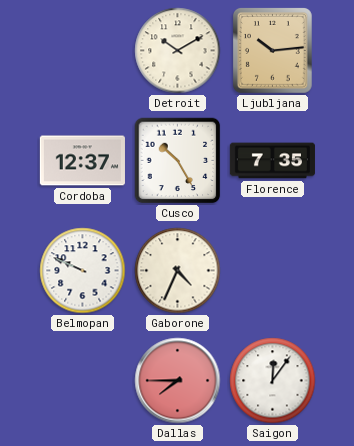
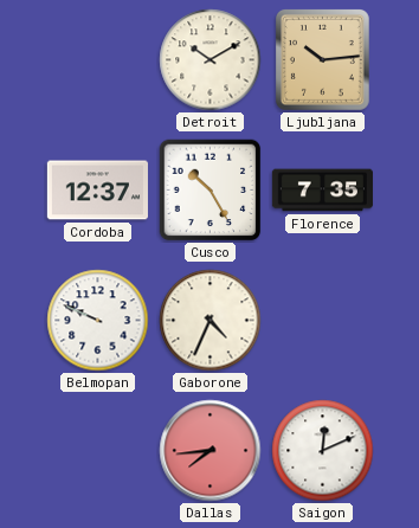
Dallas: 7:45 -> 7:44
Saigon: 12:06 -> 12:11
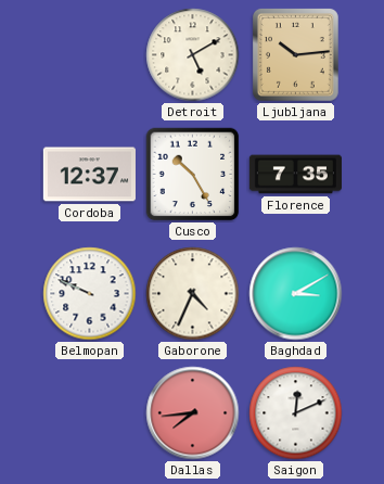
Detroit: 10:10 -> 5:10
Baghdad: none -> 3:10
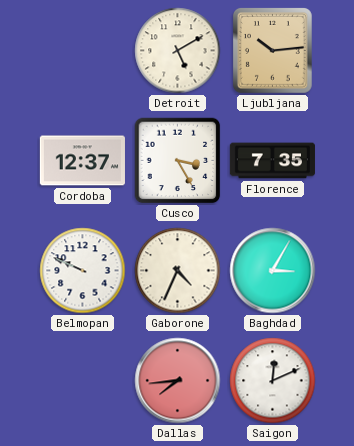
Cusco: 10:25 -> 3:25
Baghdad: 3:10 -> 3:05
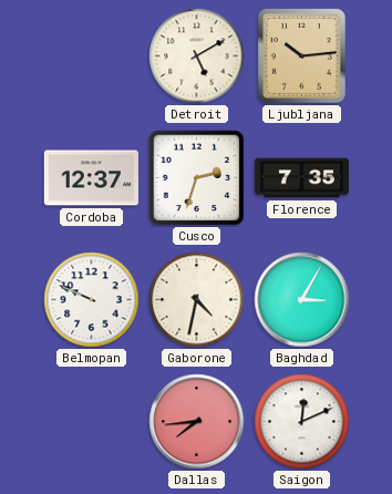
Cusco: 3:25 -> 2:33
Gaborone: 4:34 -> 4:32
